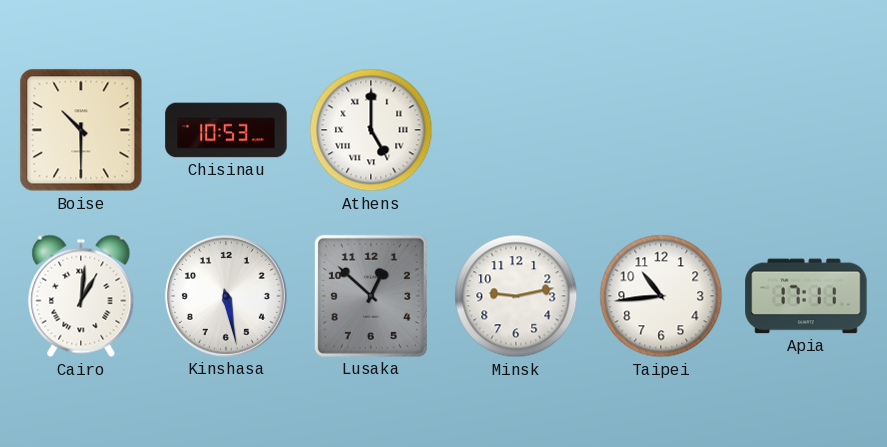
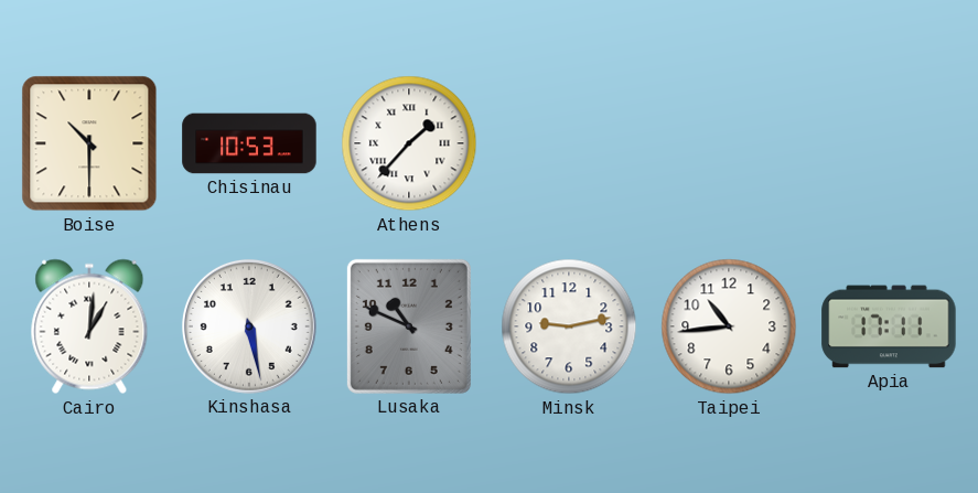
Athens: 5:00 -> 1:37
Lusaka: 12:52 -> 10:49
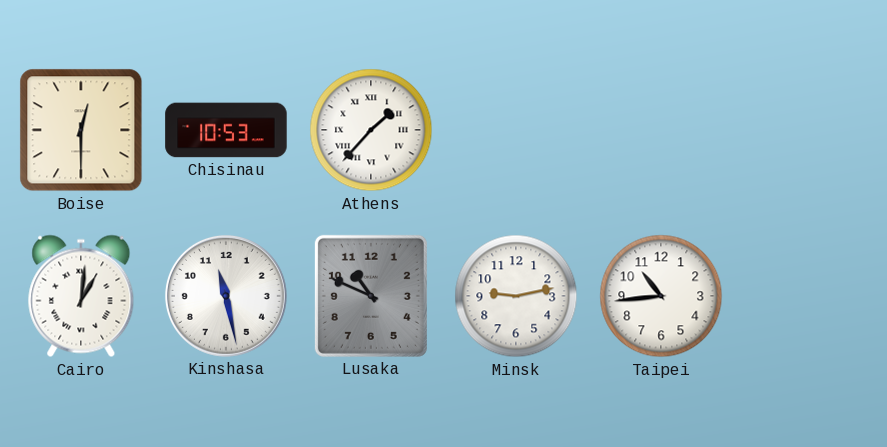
Boise: 10:30 -> 12:30
Kinshasa: 5:28 -> 11:28
Apia: 17:11 -> none
